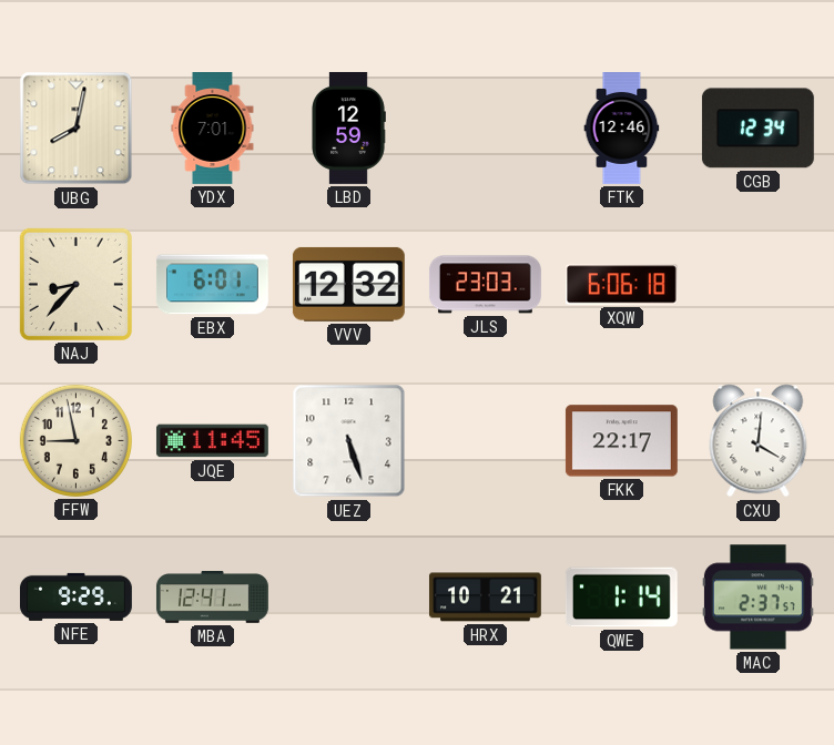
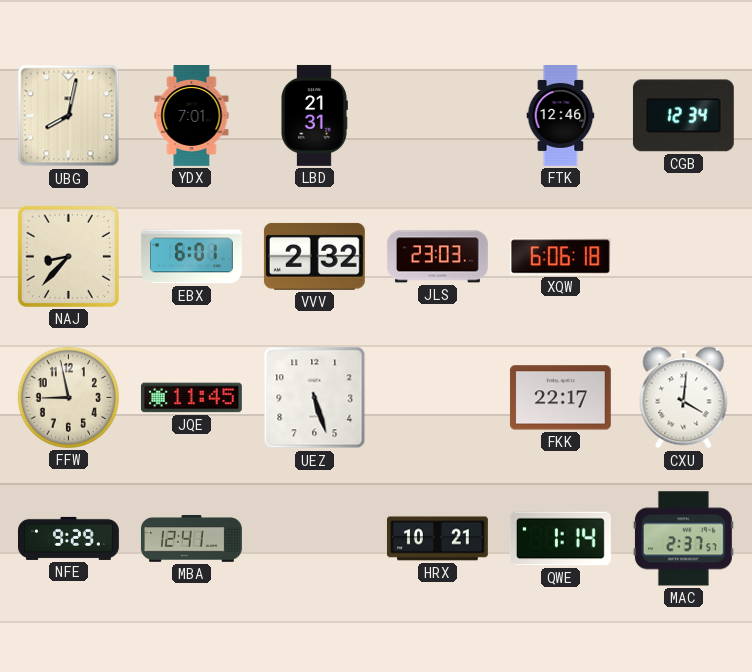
LBD: 12:59 -> 21:31
VVV: 12:32 -> 2:32
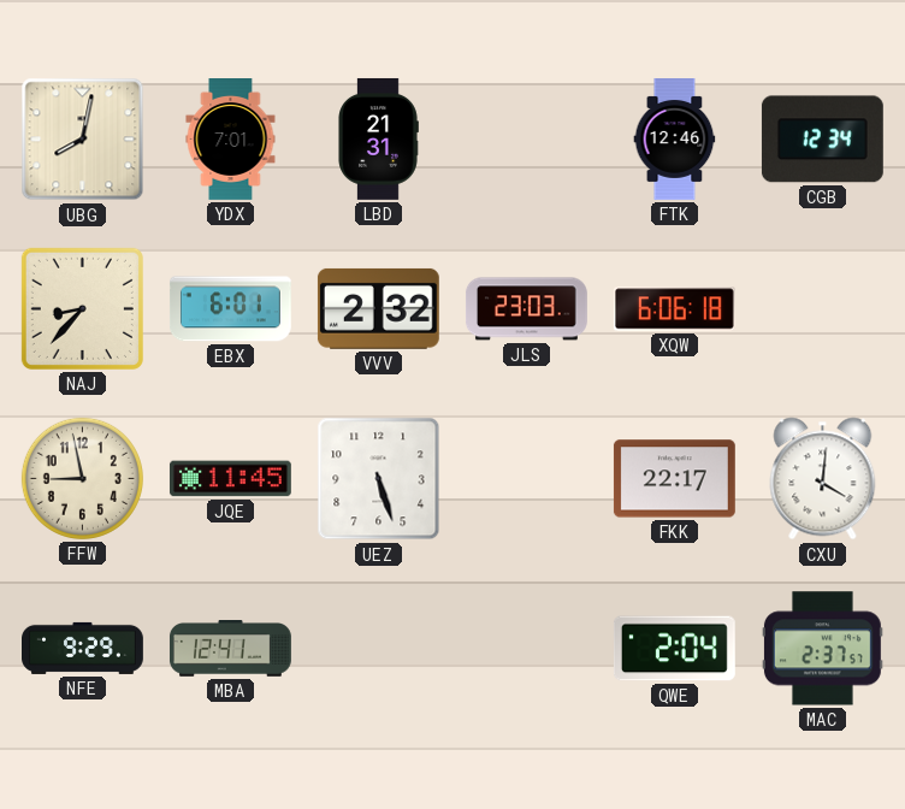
HRX: 10:21 -> none
QWE: 1:14 -> 2:04
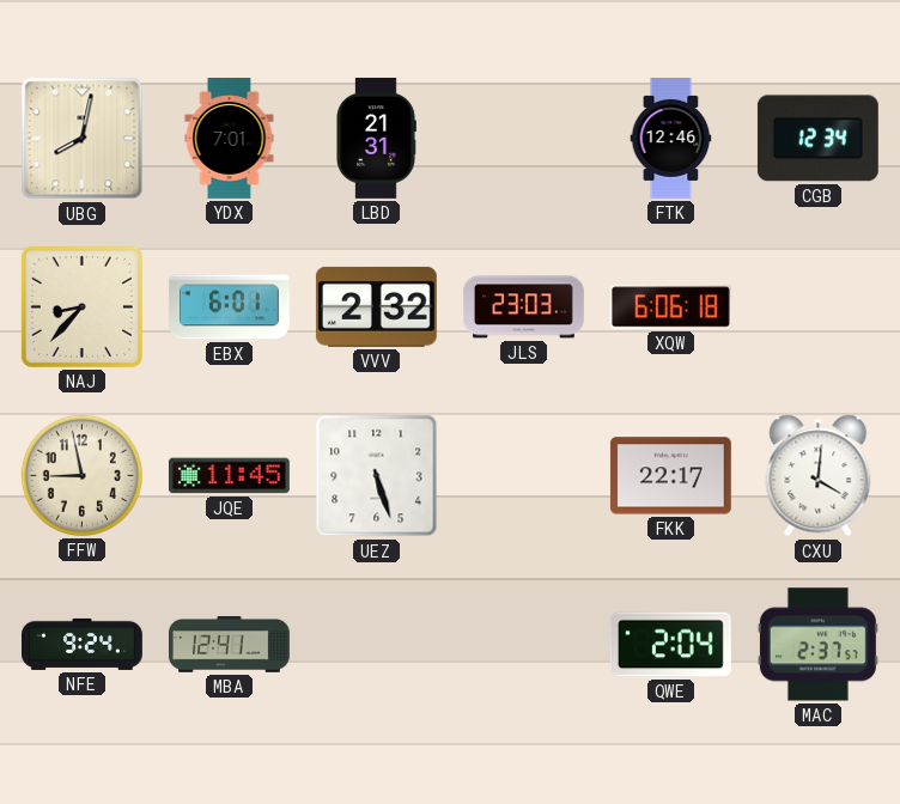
NFE: 9:29 -> 9:24
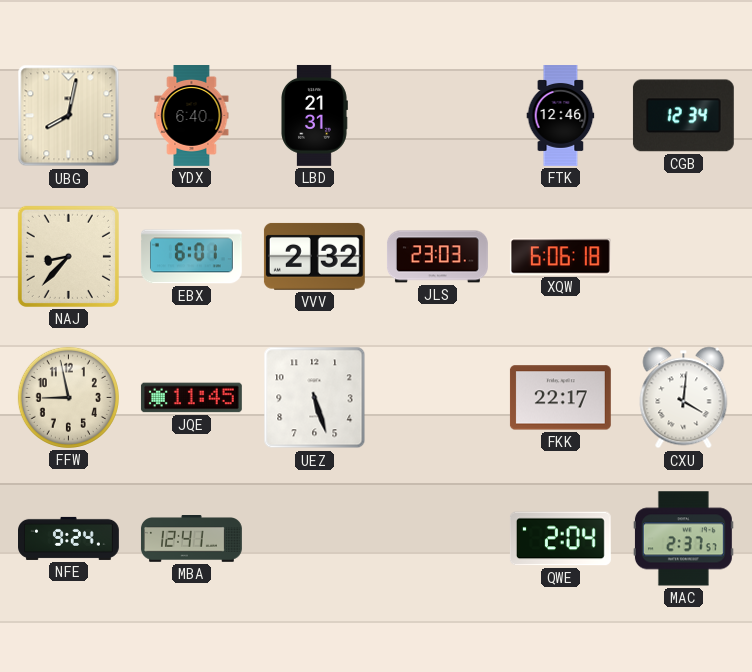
YDX: 7:01 -> 6:40
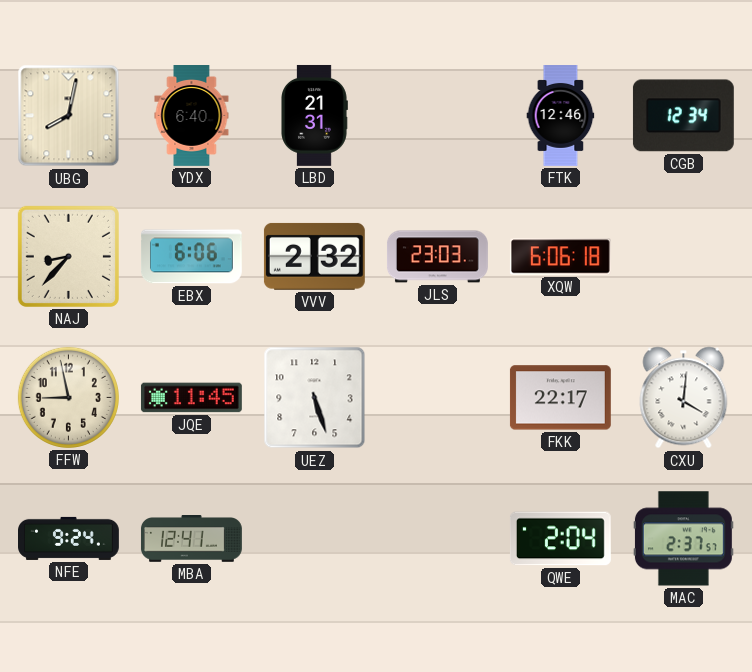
EBX: 6:01 -> 6:06
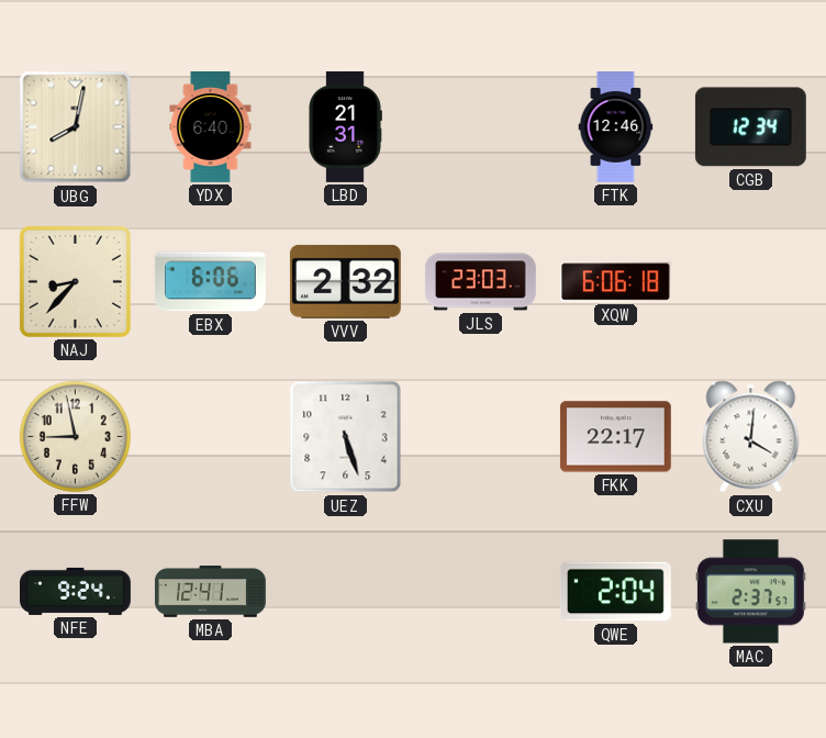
JQE: 11:45 -> none
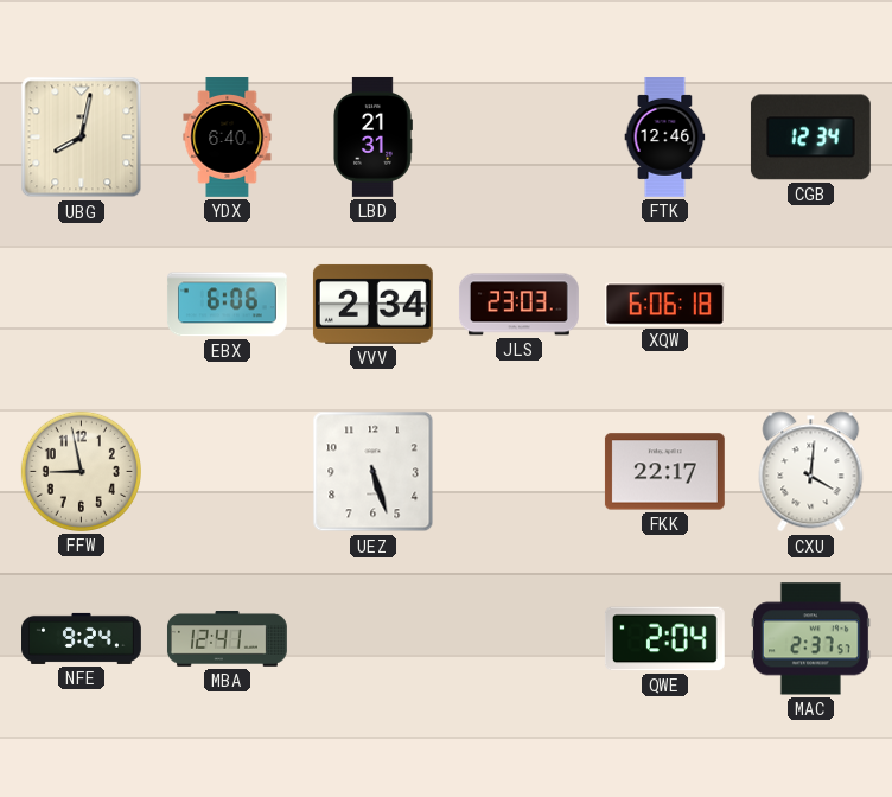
NAJ: 8:37 -> none
VVV: 2:32 -> 2:34
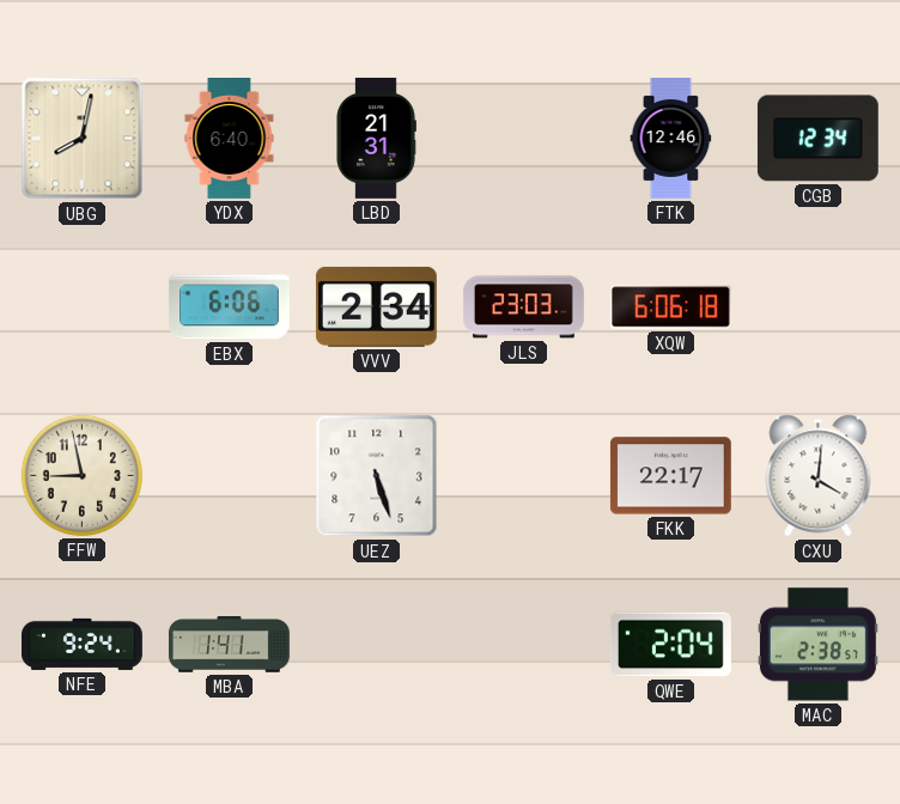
MBA: 12:41 -> 1:41
MAC: 2:37 -> 2:38
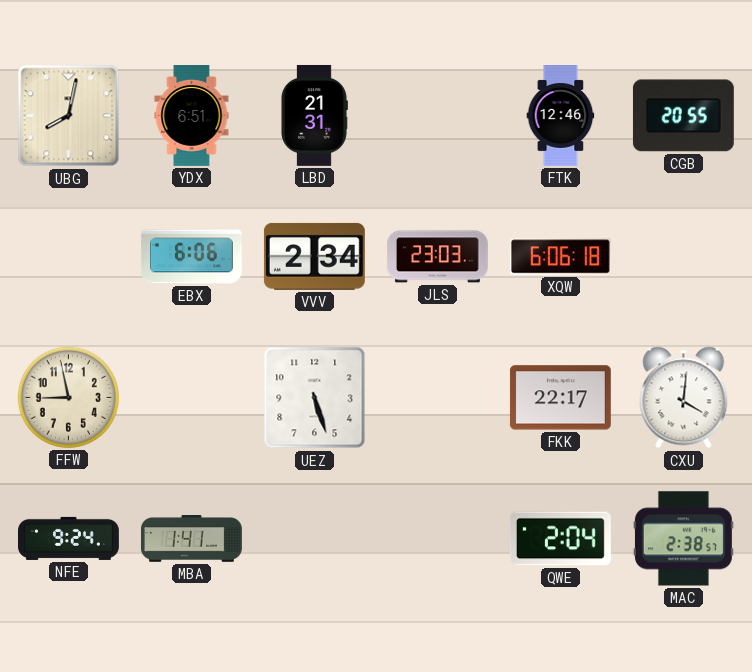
YDX: 6:40 -> 6:51
CGB: 12:34 -> 20:55
